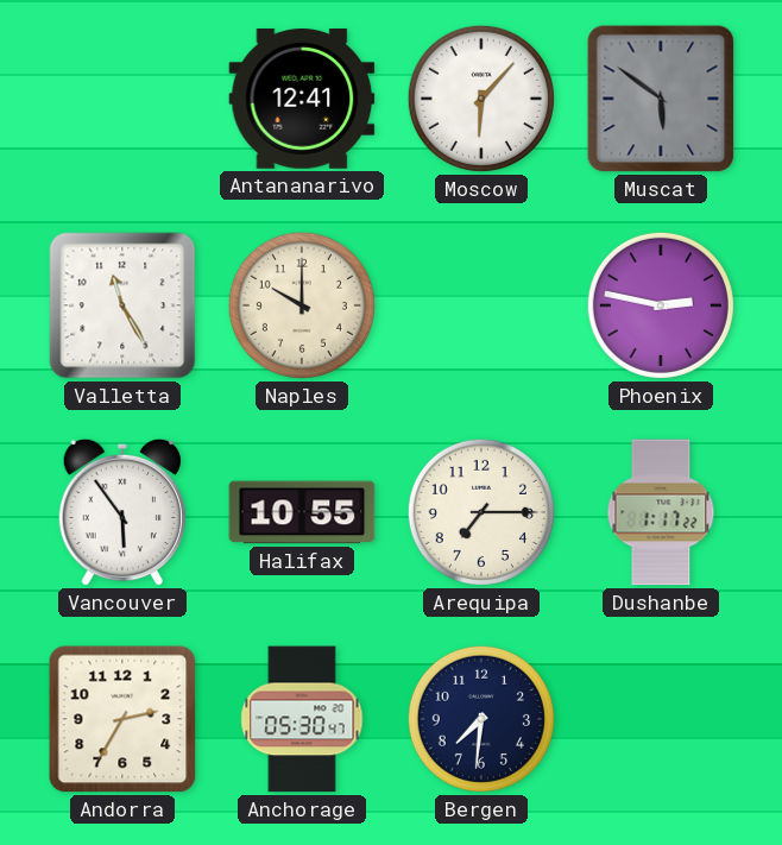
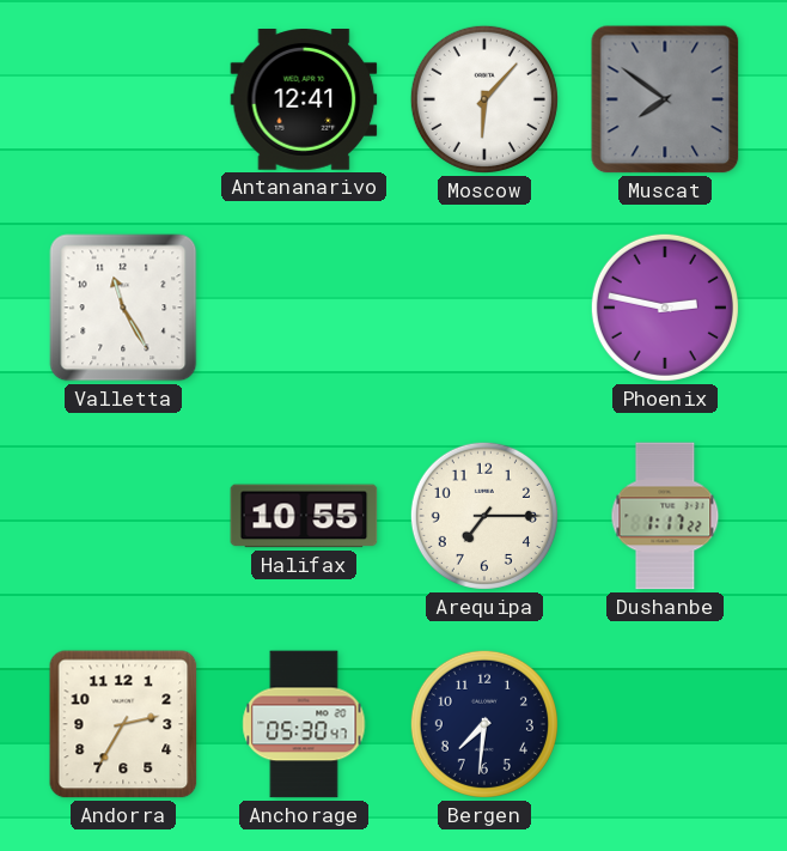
Muscat: 5:51 -> 7:51
Naples: 10:00 -> none
Vancouver: 5:54 -> none
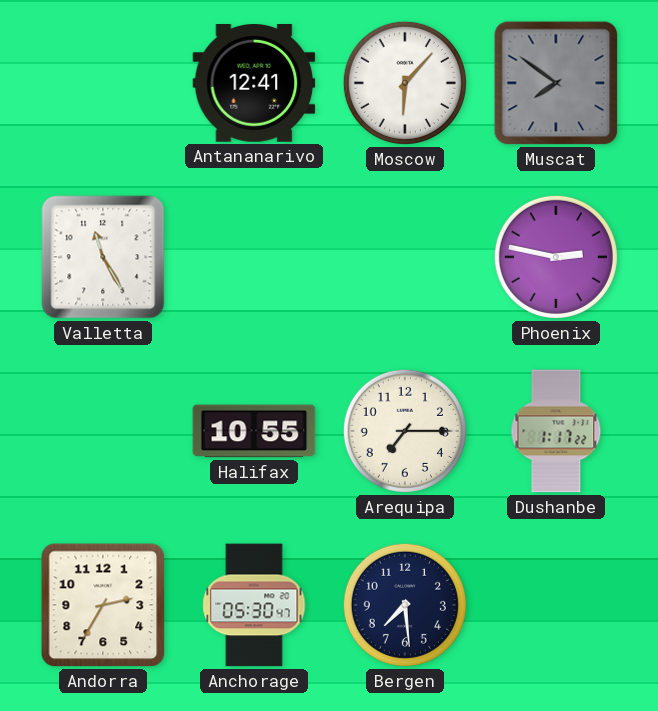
Bergen: 7:31 -> 7:29
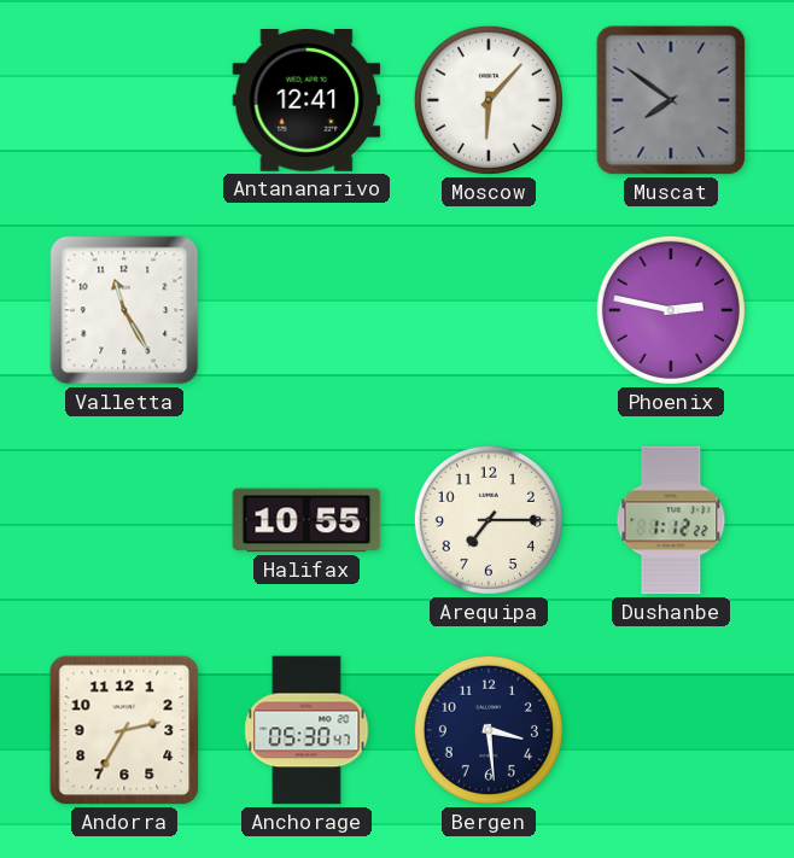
Dushanbe: 1:17 -> 1:12
Bergen: 7:29 -> 3:29
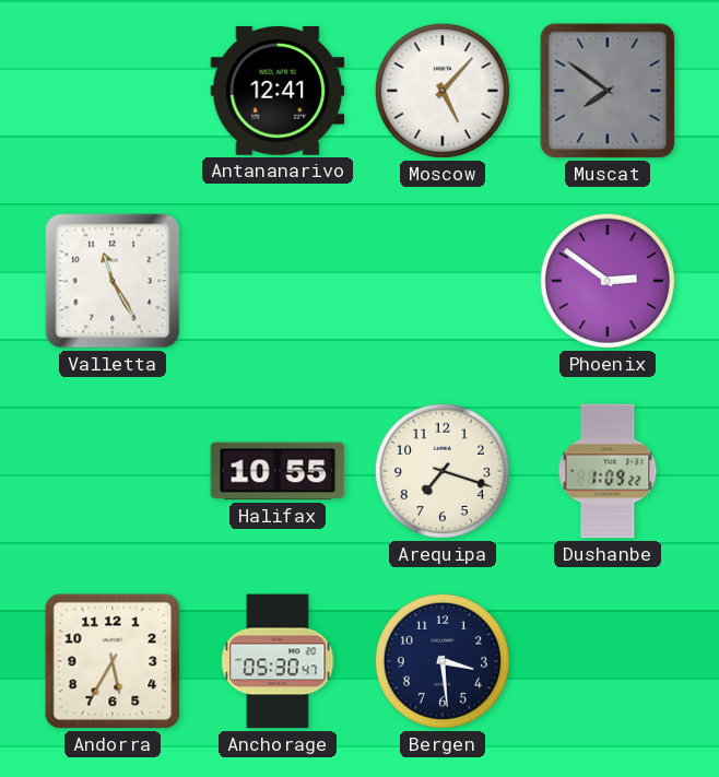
Moscow: 6:07 -> 5:07
Phoenix: 2:47 -> 2:51
Arequipa: 7:15 -> 7:18
Dushanbe: 1:12 -> 1:09
Andorra: 2:35 -> 5:35
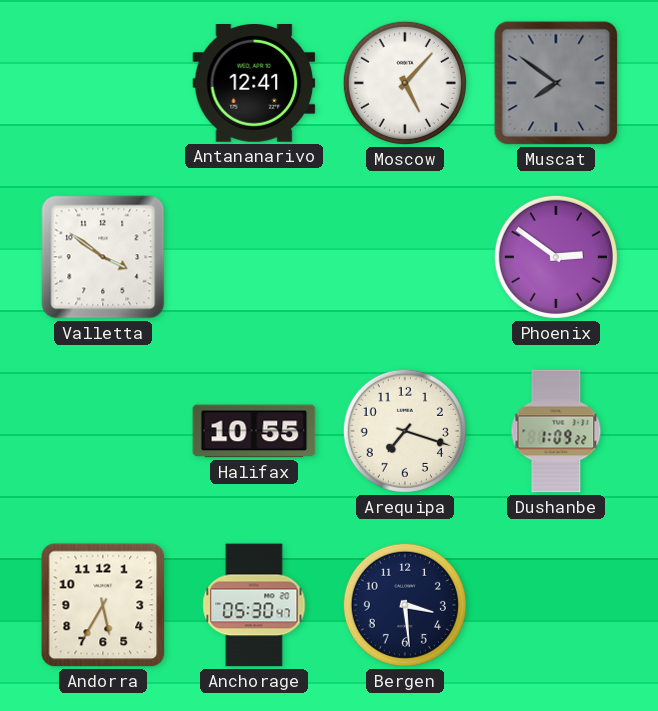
Valletta: 11:25 -> 3:51
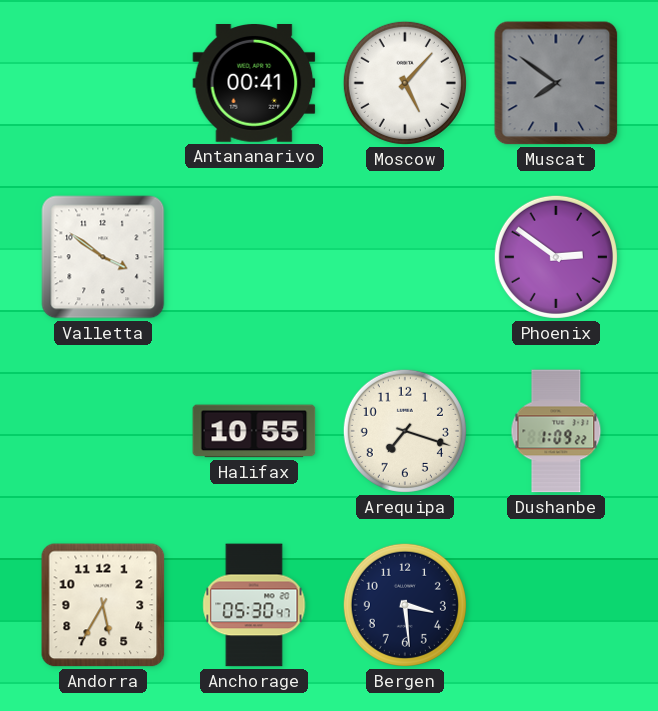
Antananarivo: 12:41 -> 00:41
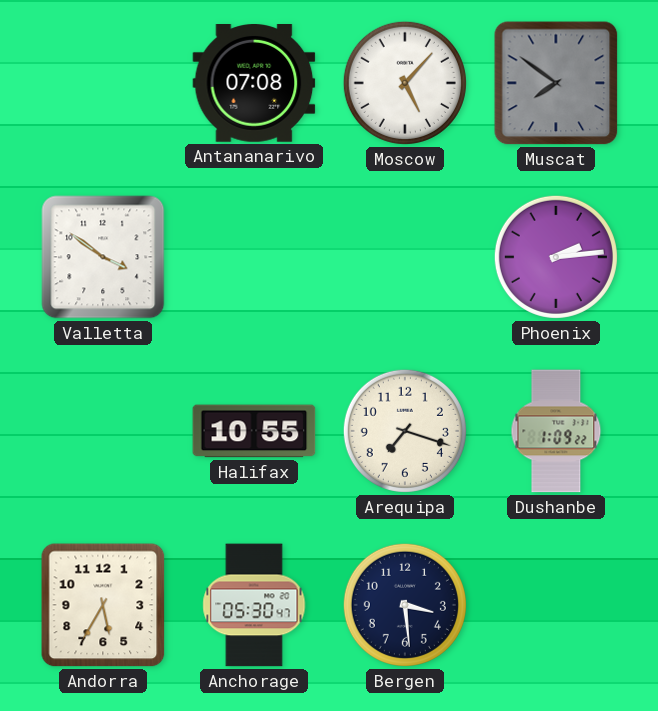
Antananarivo: 00:41 -> 07:08
Phoenix: 2:51 -> 2:14
